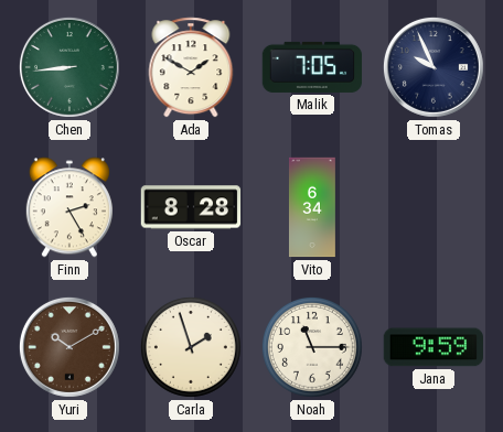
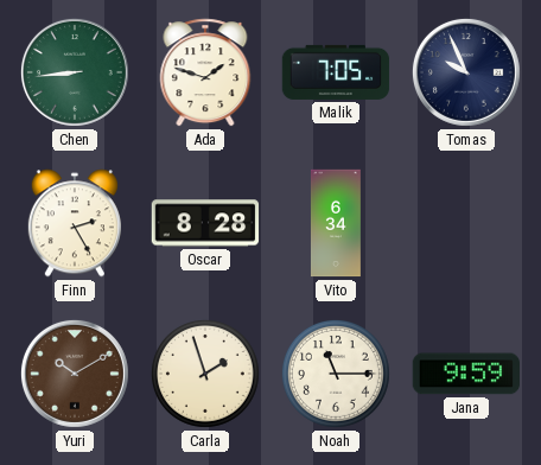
Ada: 1:50 -> 1:48
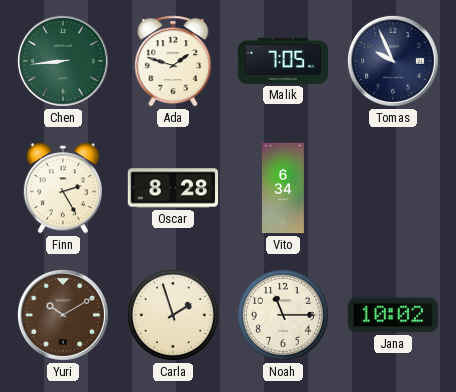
Jana: 9:59 -> 10:02
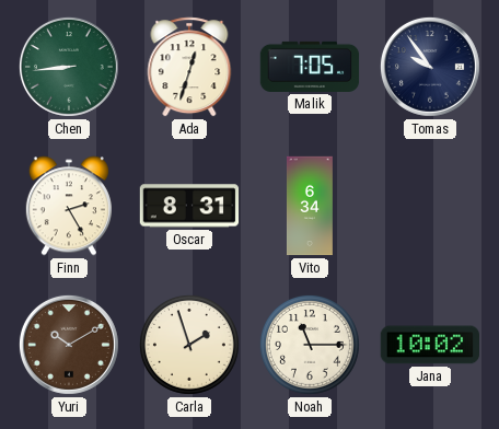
Ada: 1:48 -> 12:33
Tomas: 9:56 -> 9:54
Oscar: 8:28 -> 8:31
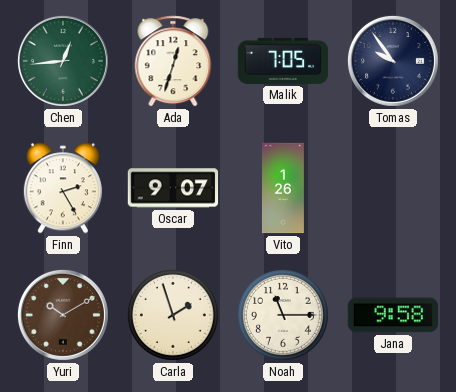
Chen: 8:44 -> 12:44
Oscar: 8:31 -> 9:07
Vito: 6:34 -> 1:26
Jana: 10:02 -> 9:58
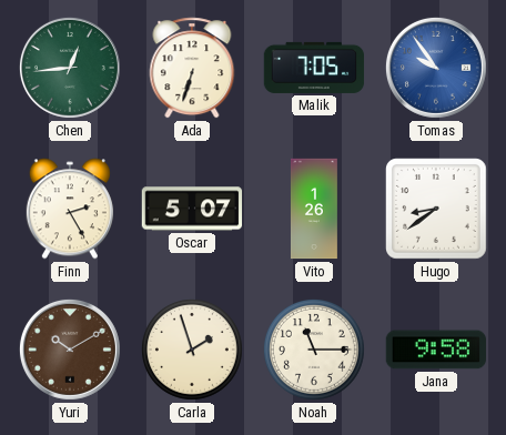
Ada: 12:33 -> 6:33
Tomas dial: navy -> blue
Oscar: 9:07 -> 5:07
Hugo: none -> 8:39
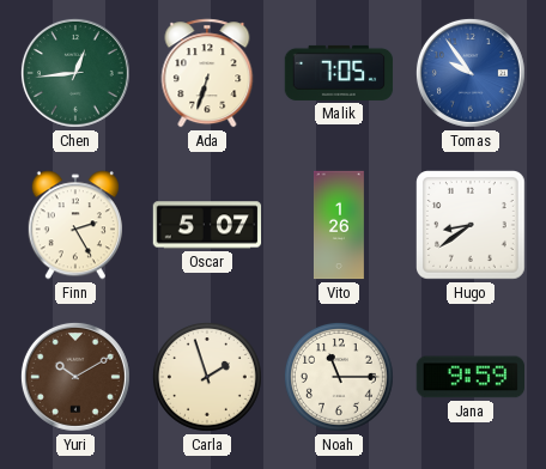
Jana: 9:58 -> 9:59
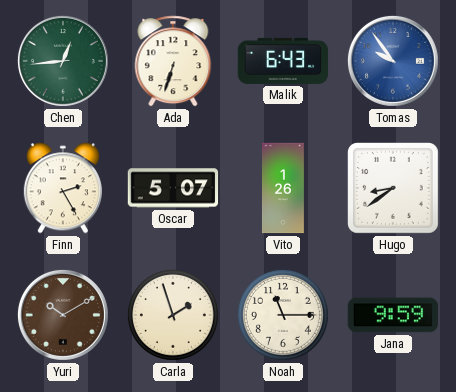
Malik: 7:05 -> 6:43
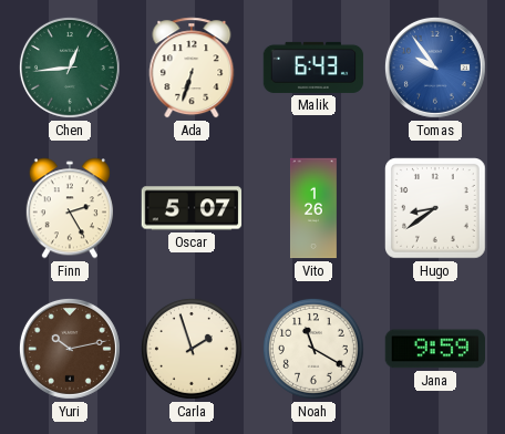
Yuri: 10:10 -> 10:13
Noah: 11:15 -> 11:20
